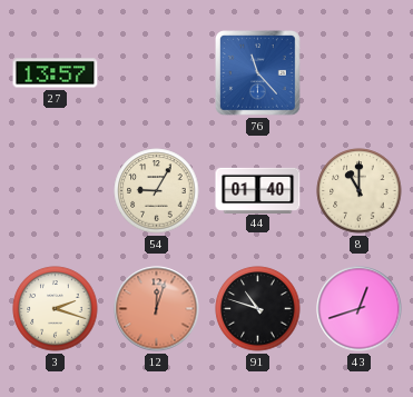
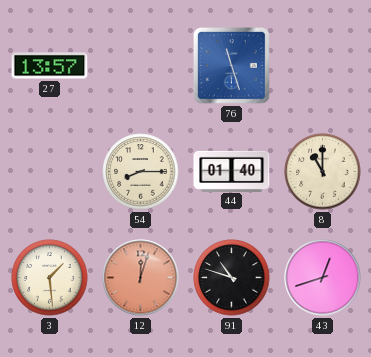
76: 11:23 -> 11:27
54: 9:05 -> 8:15
3: 2:18 -> 1:29
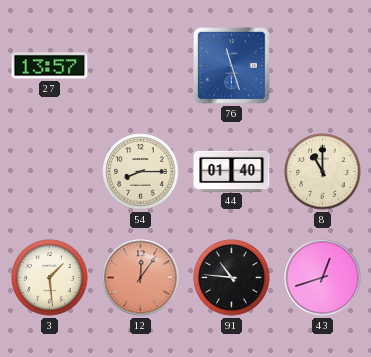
12: 12:03 -> 12:06
91: 10:48 -> 10:46
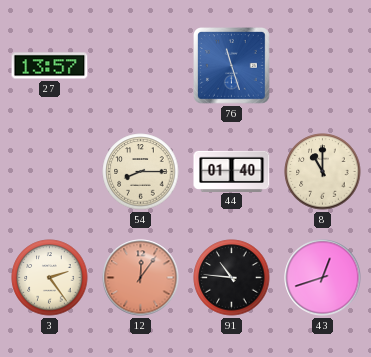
3: 1:29 -> 2:24
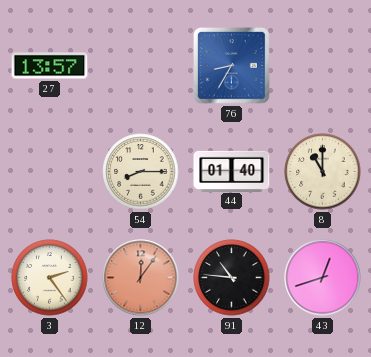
76: 11:27 -> 8:35
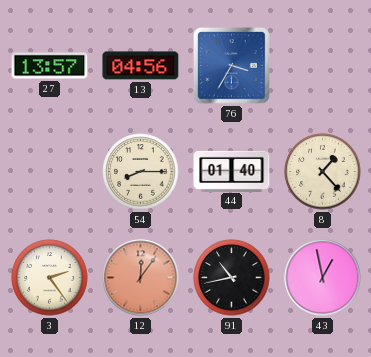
13: none -> 04:56
76: 8:35 -> 3:35
8: 11:00 -> 1:23
91: 10:46 -> 10:43
43: 12:42 -> 12:58
